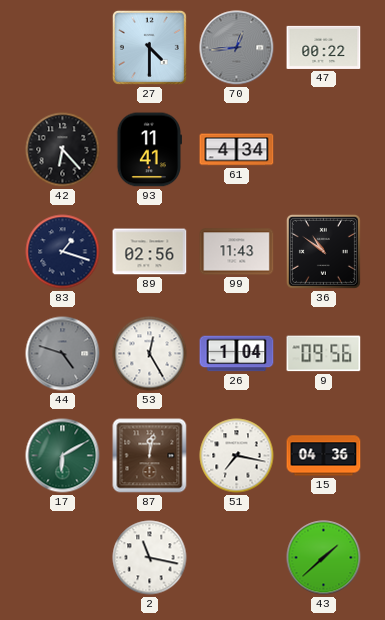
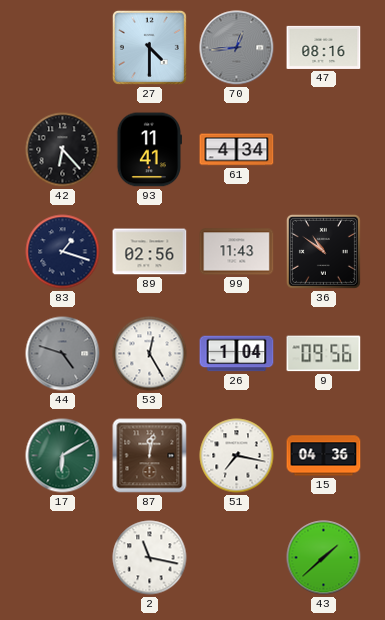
47: 00:22 -> 08:16
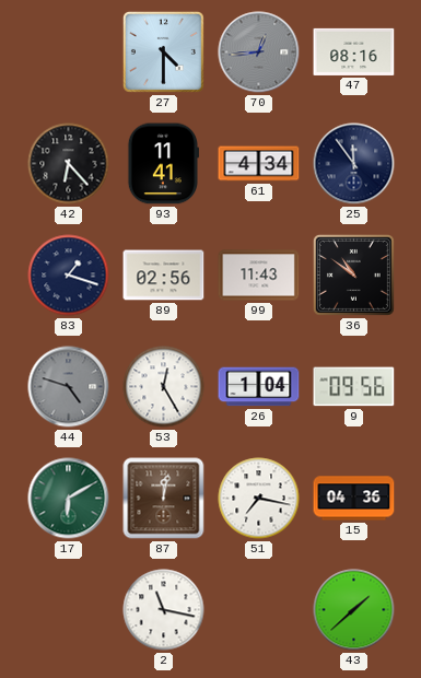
25: none -> 11:54
